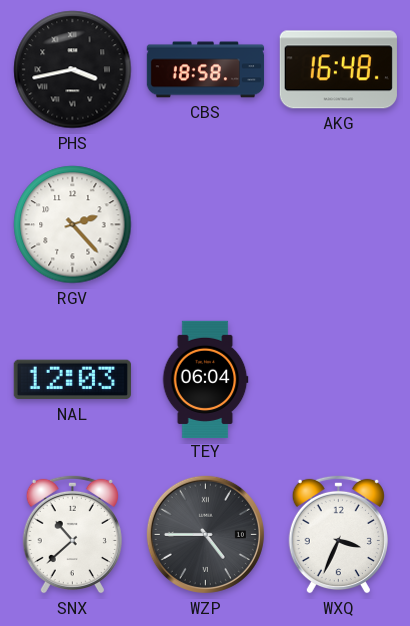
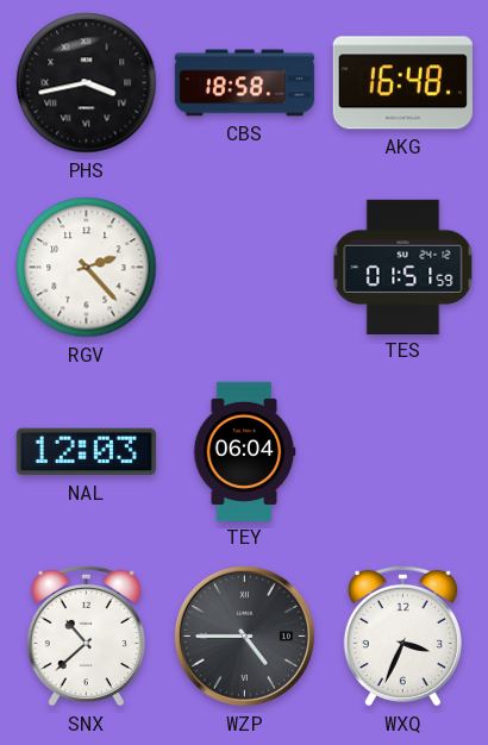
TES: none -> 01:51
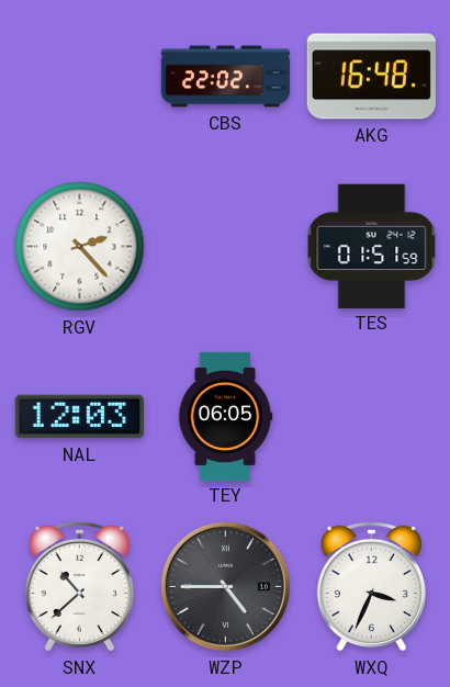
PHS: 3:43 -> none
CBS: 18:58 -> 22:02
TEY: 06:04 -> 06:05
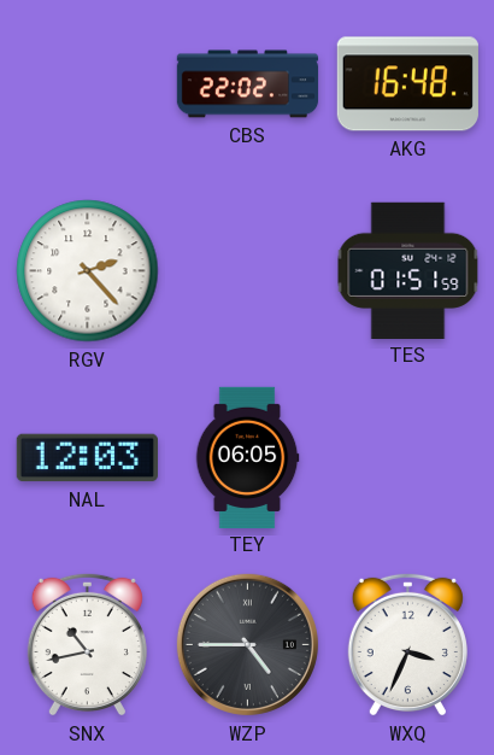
SNX: 10:38 -> 10:43
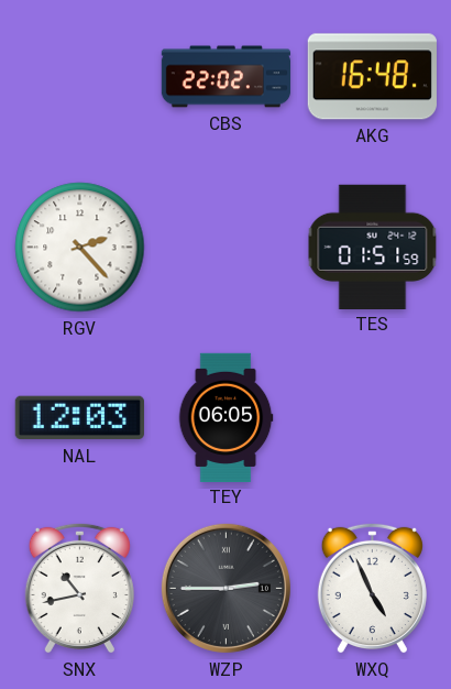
WZP: 4:45 -> 2:45
WXQ: 3:34 -> 4:56
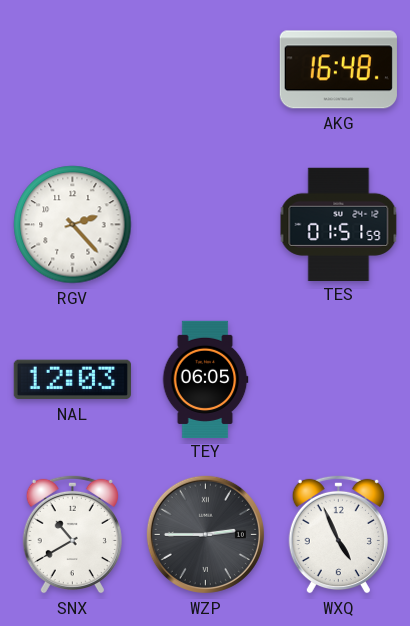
CBS: 22:02 -> none
SNX: 10:43 -> 10:40
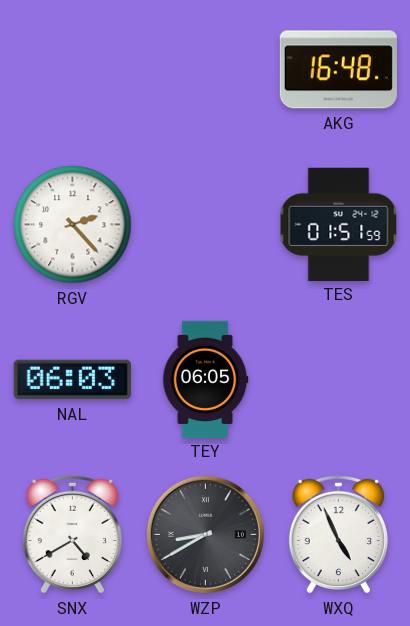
NAL: 12:03 -> 06:03
SNX: 10:40 -> 4:40
WZP: 2:45 -> 8:40
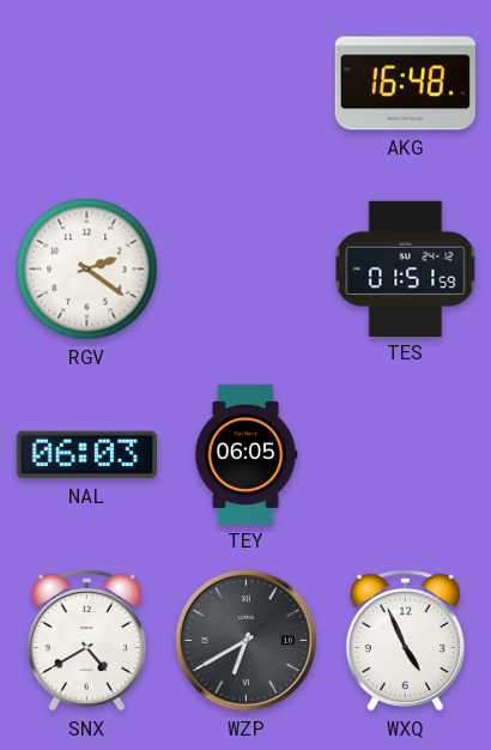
RGV: 2:23 -> 2:21
WZP: 8:40 -> 6:40
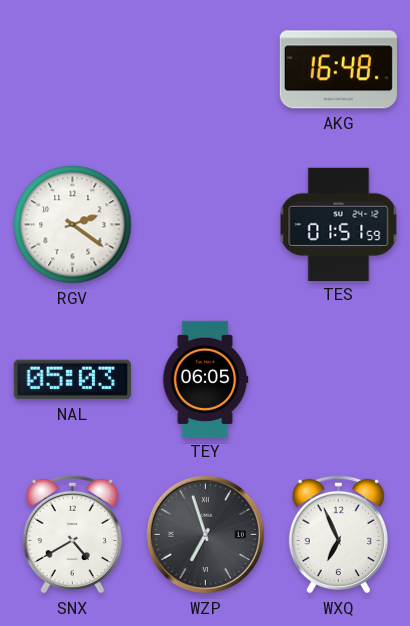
NAL: 06:03 -> 05:03
WZP: 6:40 -> 6:57
WXQ: 4:56 -> 6:56
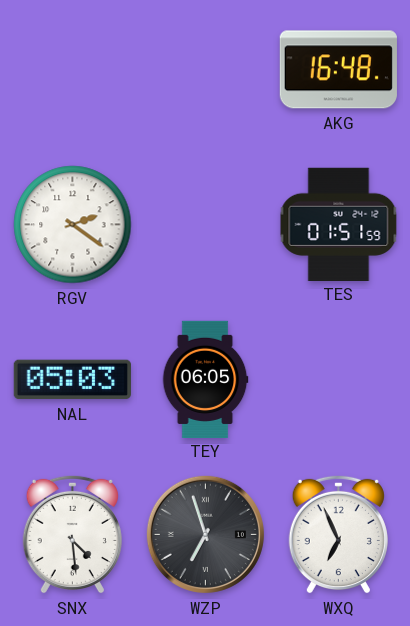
SNX: 4:40 -> 4:29
